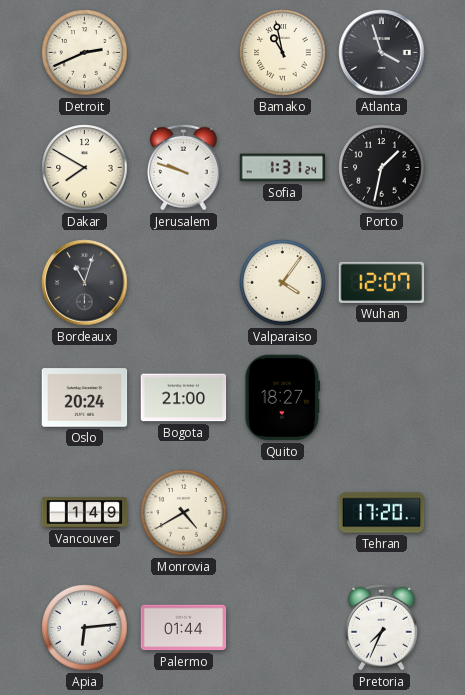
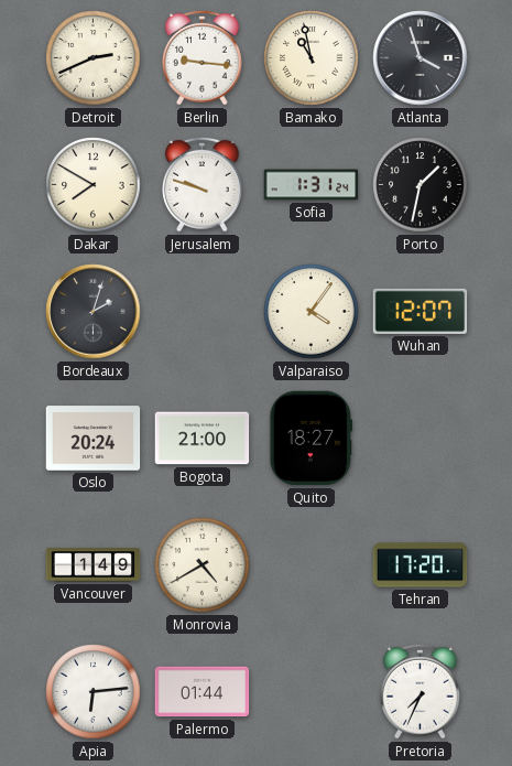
Berlin: none -> 9:16
Bordeaux: 11:03 -> 2:03
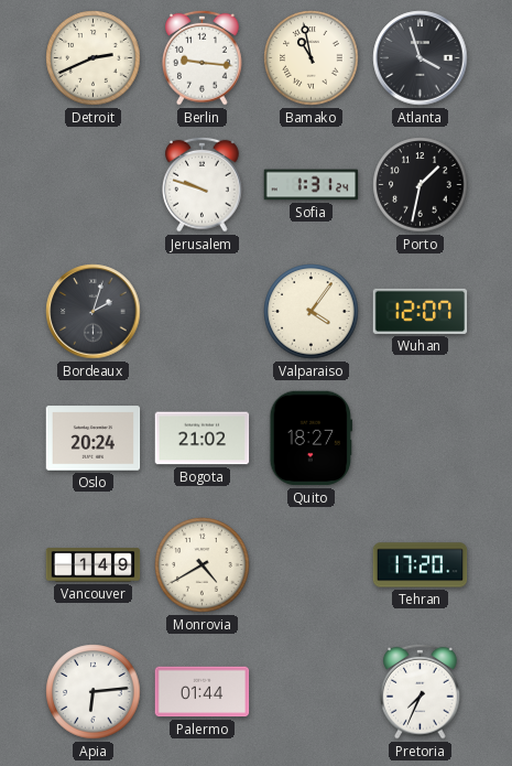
Dakar: 7:50 -> none
Bogota: 21:00 -> 21:02
